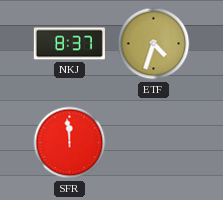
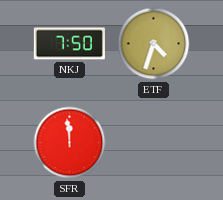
NKJ: 8:37 -> 7:50
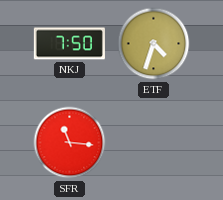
SFR: 11:59 -> 11:16
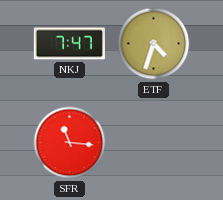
NKJ: 7:50 -> 7:47
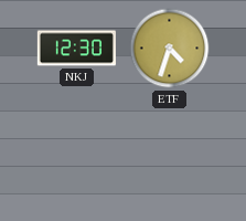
NKJ: 7:47 -> 12:30
SFR: 11:16 -> none
